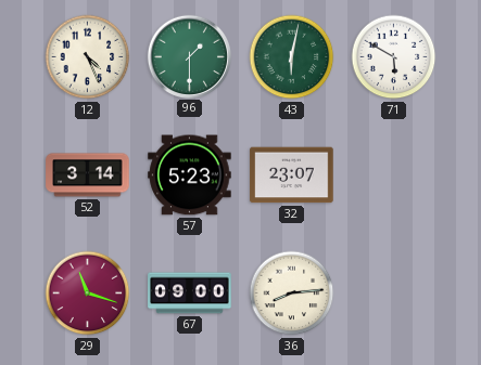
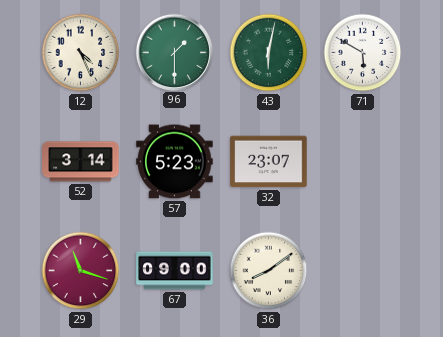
36: 8:14 -> 8:09
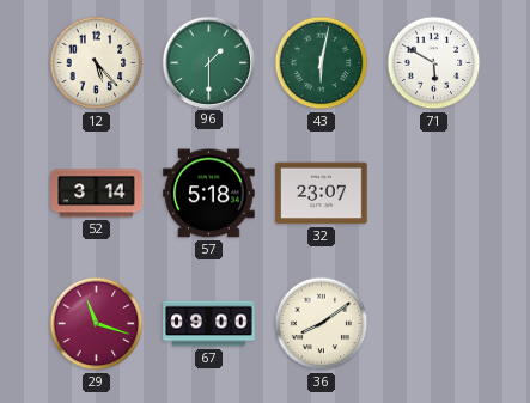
12: 4:26 -> 5:23
57: 5:23 -> 5:18
